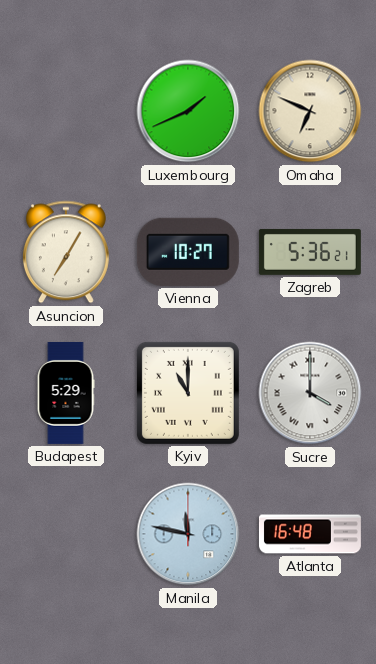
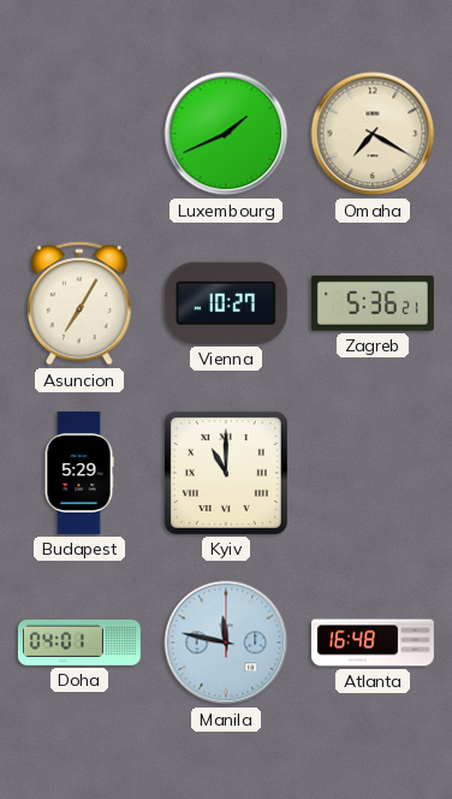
Omaha: 6:49 -> 7:20
Sucre: 4:00 -> none
Doha: none -> 04:01
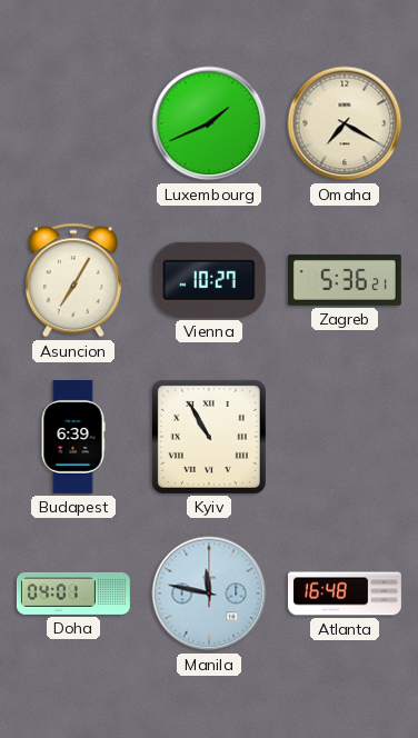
Budapest: 5:29 -> 6:39
Kyiv: 11:00 -> 10:55
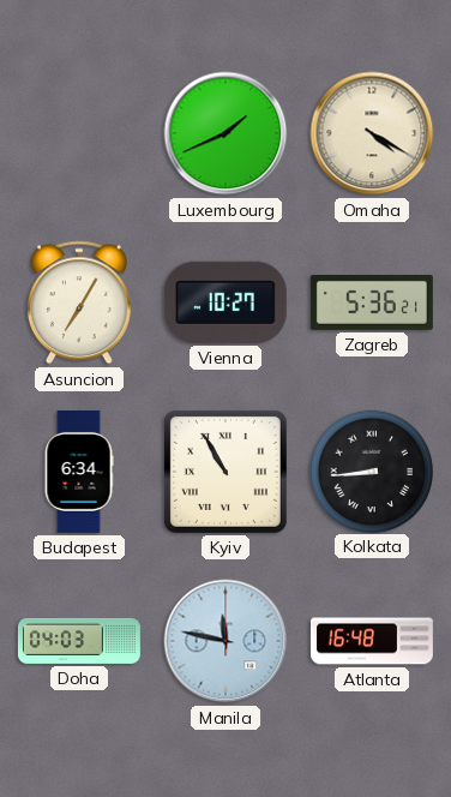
Omaha: 7:20 -> 4:20
Budapest: 6:39 -> 6:34
Kolkata: none -> 8:44
Doha: 04:01 -> 04:03
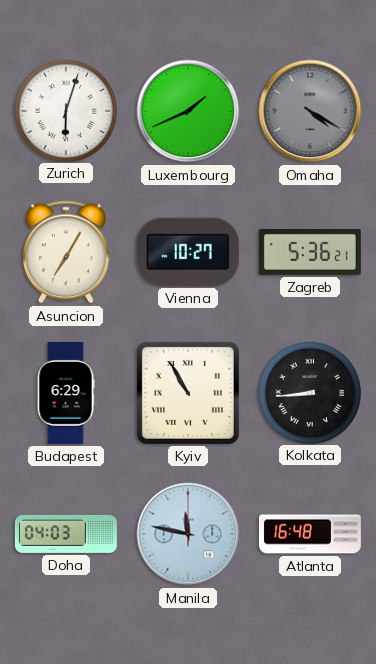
Zurich: none -> 6:03
Omaha dial: cream -> grey
Budapest: 6:34 -> 6:29
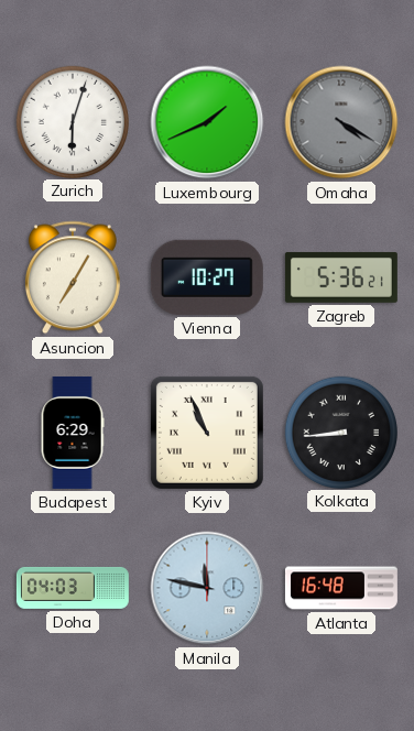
Kyiv: 10:55 -> 10:56
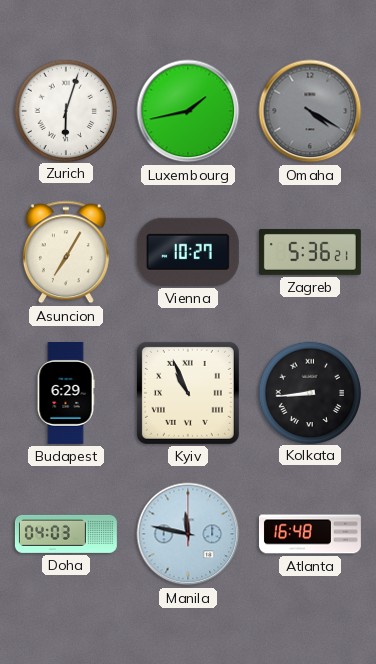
Luxembourg: 1:41 -> 1:43
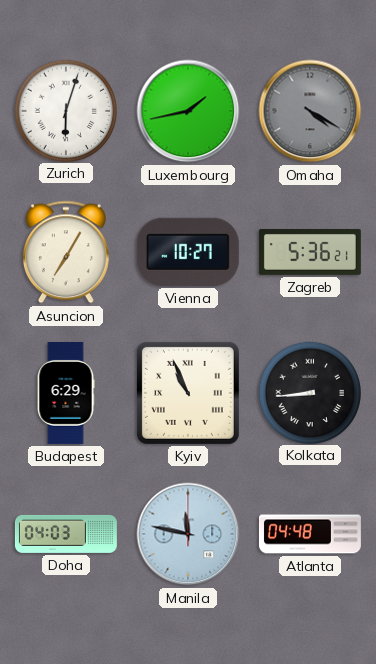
Atlanta: 16:48 -> 04:48
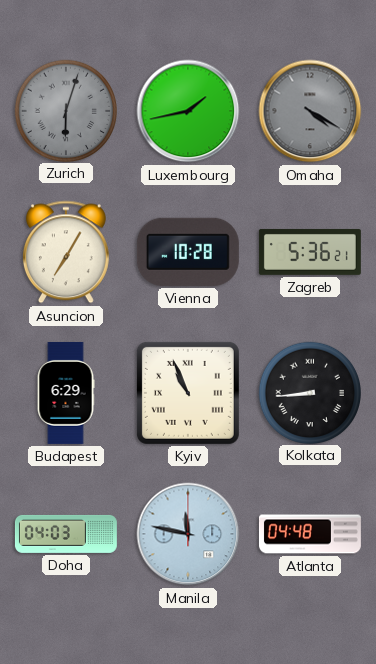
Zurich dial: white -> grey
Vienna: 10:27 -> 10:28
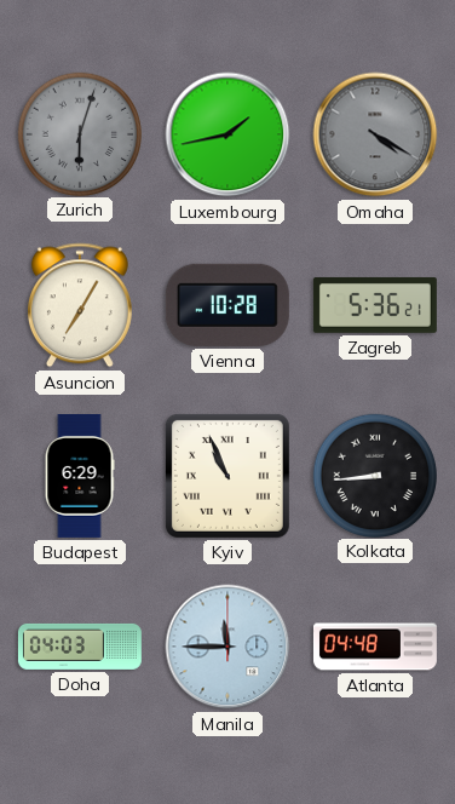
Manila: 11:47 -> 11:45
